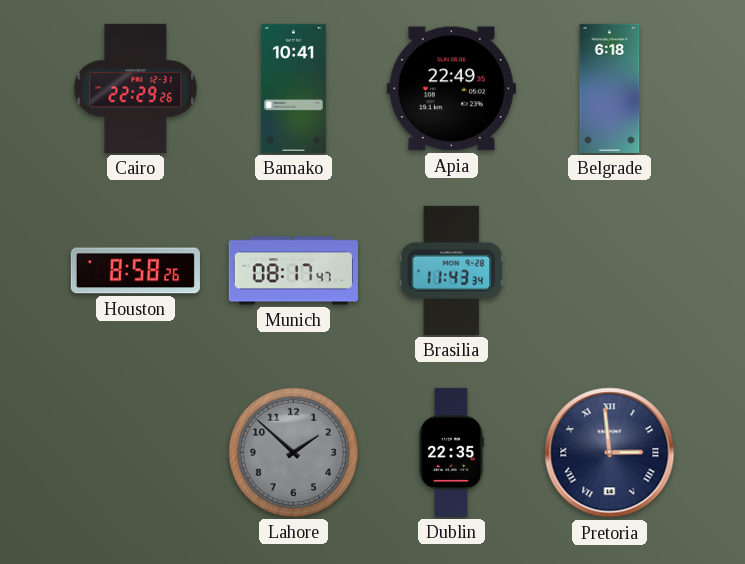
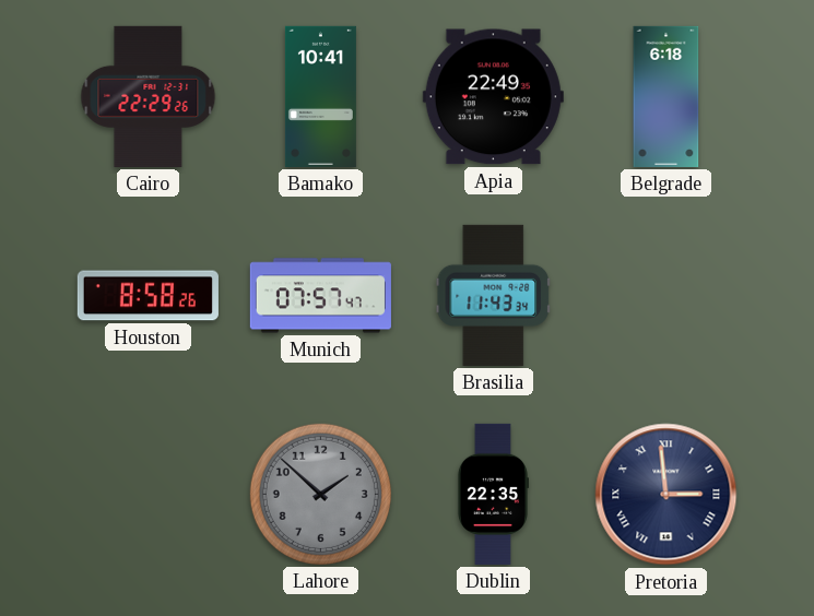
Munich: 08:17 -> 07:57
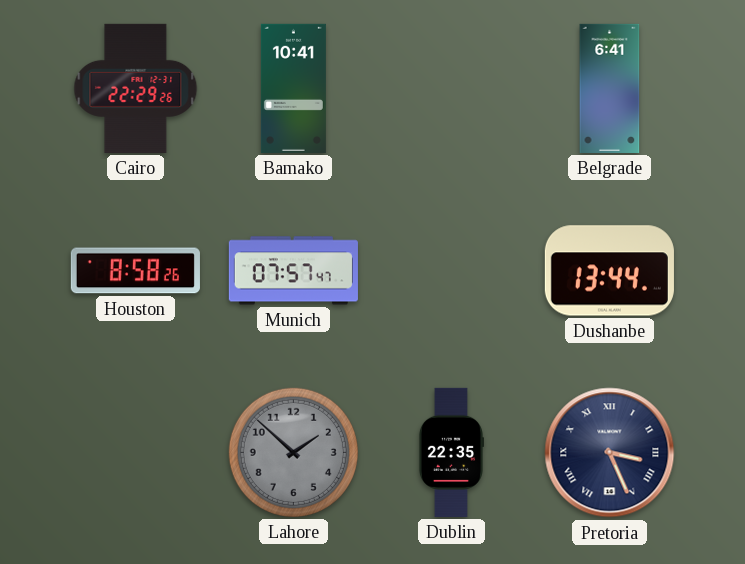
Apia: 22:49 -> none
Belgrade: 6:18 -> 6:41
Brasilia: 11:43 -> none
Dushanbe: none -> 13:44
Pretoria: 2:59 -> 3:26
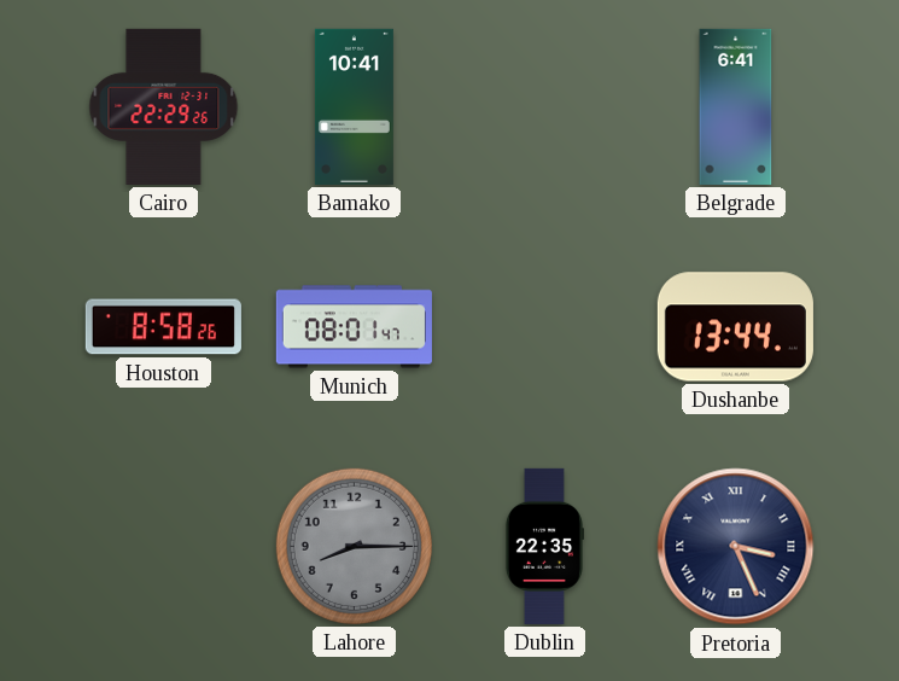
Munich: 07:57 -> 08:01
Lahore: 1:52 -> 8:15
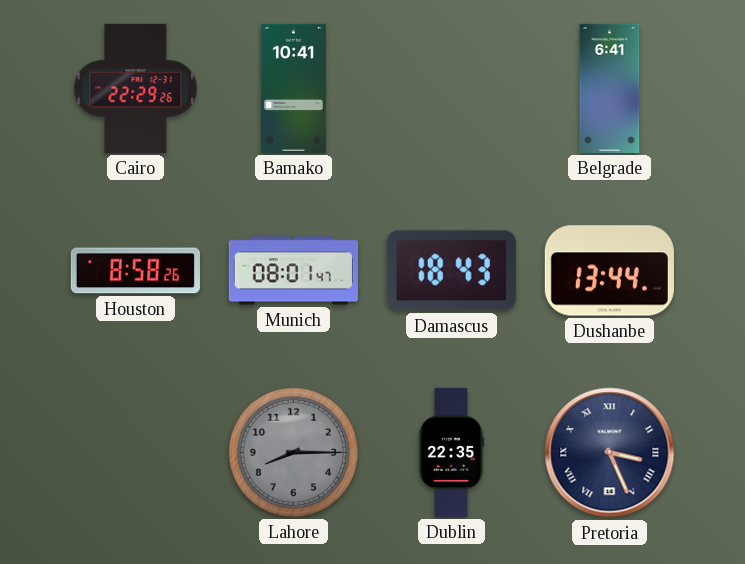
Damascus: none -> 18:43
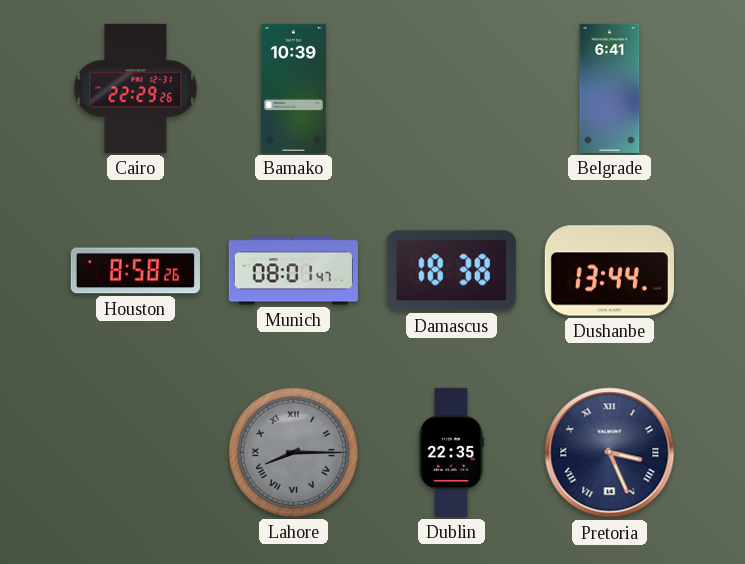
Bamako: 10:41 -> 10:39
Damascus: 18:43 -> 18:38
Lahore numerals: Arabic -> Roman
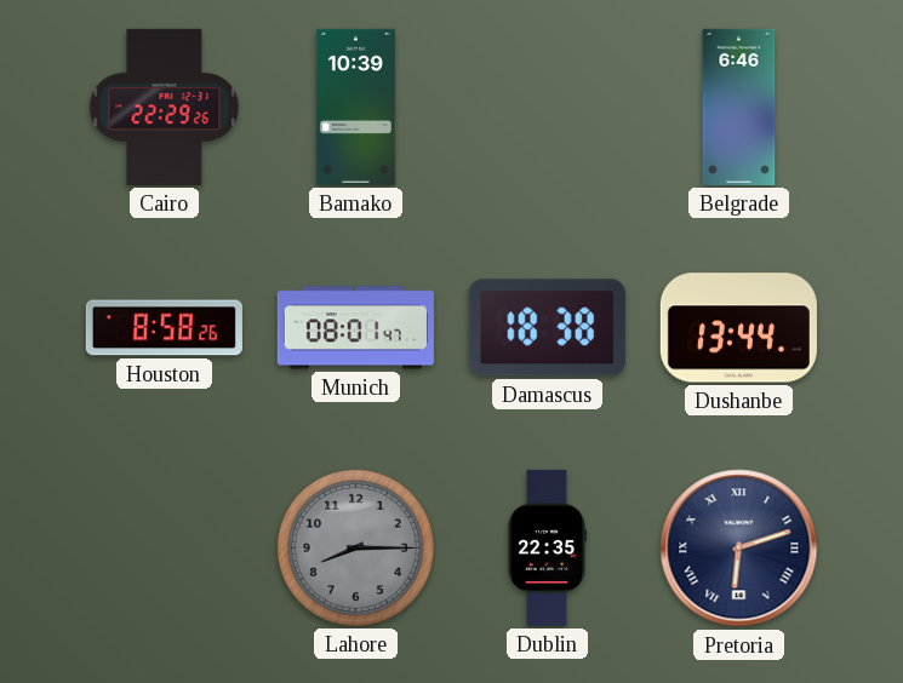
Belgrade: 6:41 -> 6:46
Lahore numerals: Roman -> Arabic
Pretoria: 3:26 -> 6:12
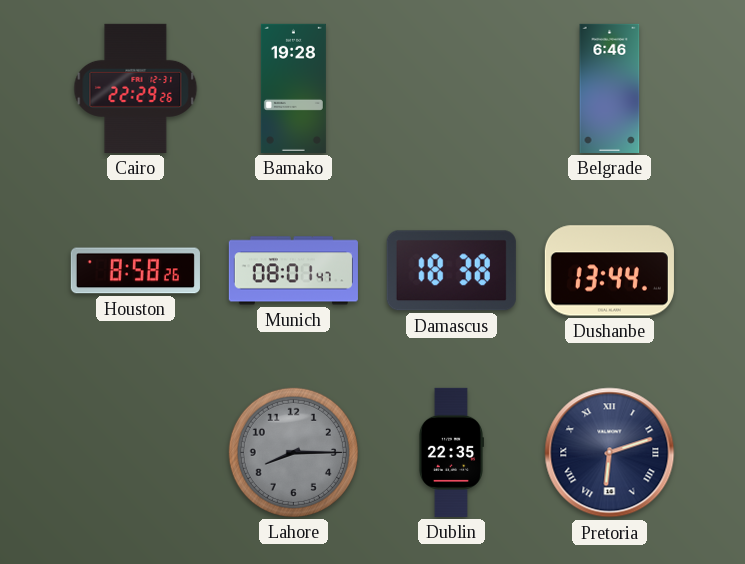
Bamako: 10:39 -> 19:28
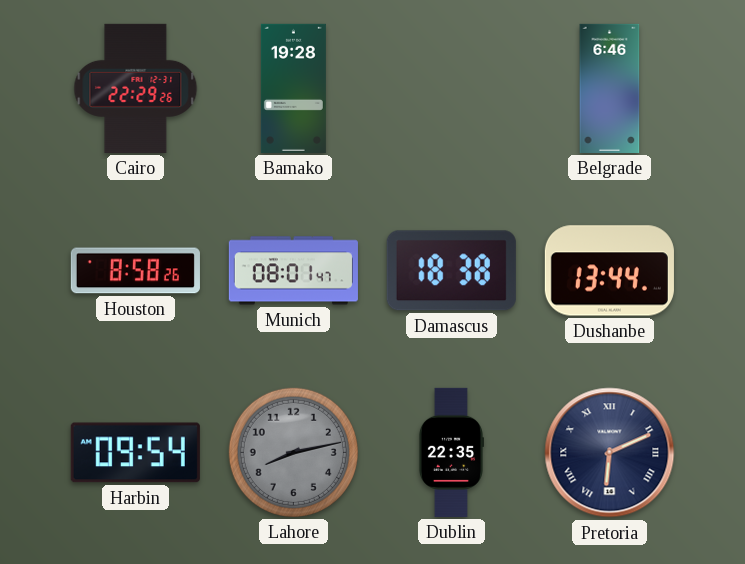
Harbin: none -> 09:54
Lahore: 8:15 -> 8:13
Pretoria: 6:12 -> 6:11
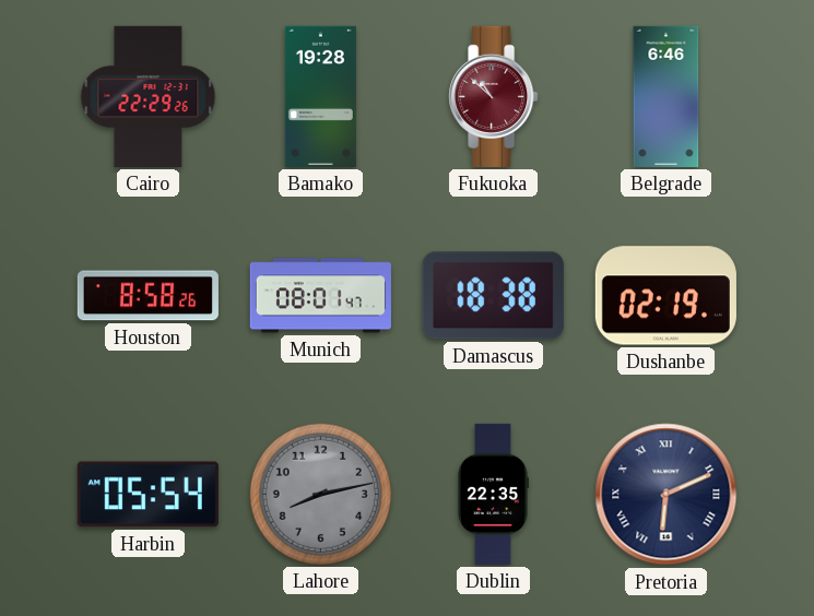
Fukuoka: none -> 10:52
Dushanbe: 13:44 -> 02:19
Harbin: 09:54 -> 05:54
